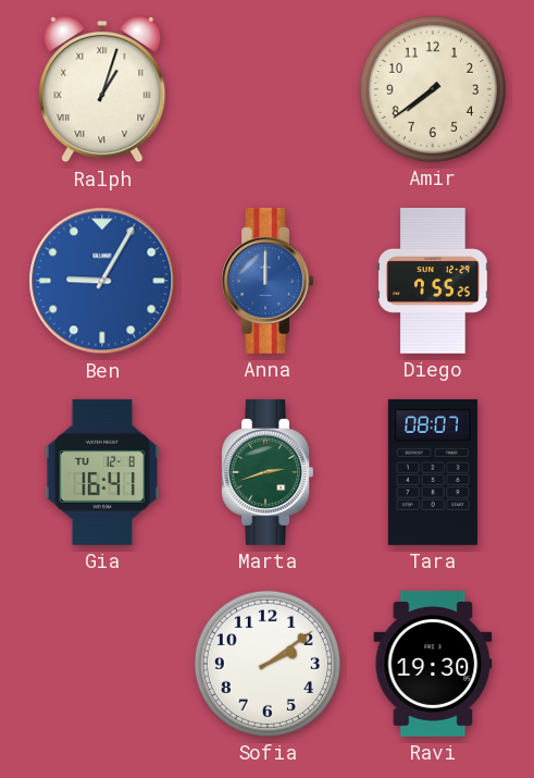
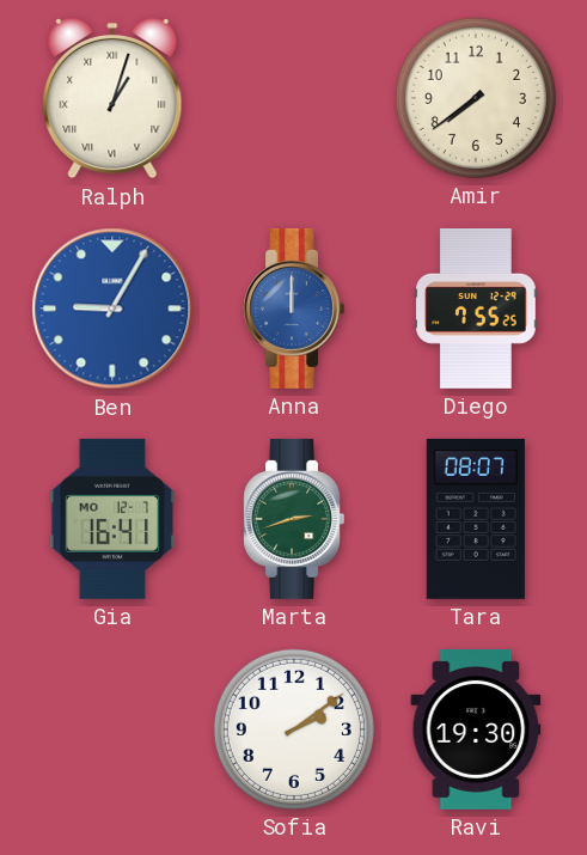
Gia date: TU 12-8 -> MO 12-7
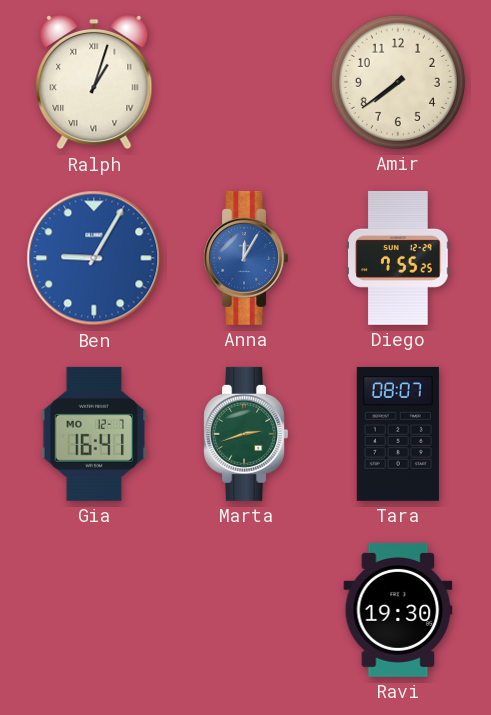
Anna: 12:00 -> 12:05
Sofia: 2:09 -> none
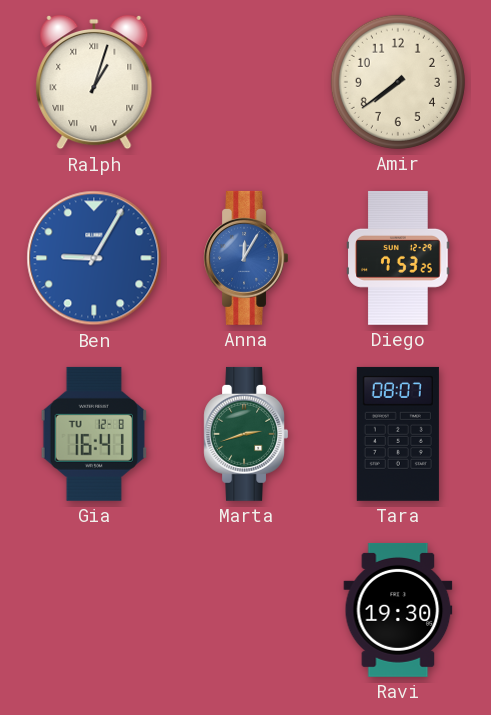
Diego: 7:55 -> 7:53
Gia date: MO 12-7 -> TU 12-8
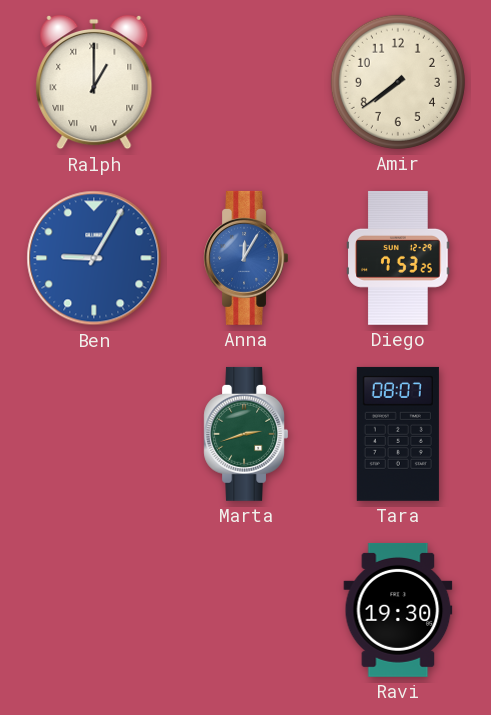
Ralph: 1:03 -> 1:00
Gia: 16:41 -> none
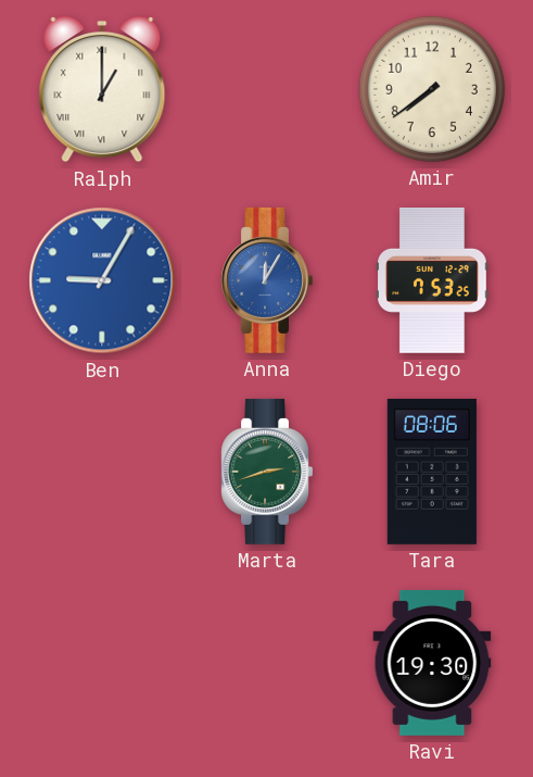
Tara: 08:07 -> 08:06
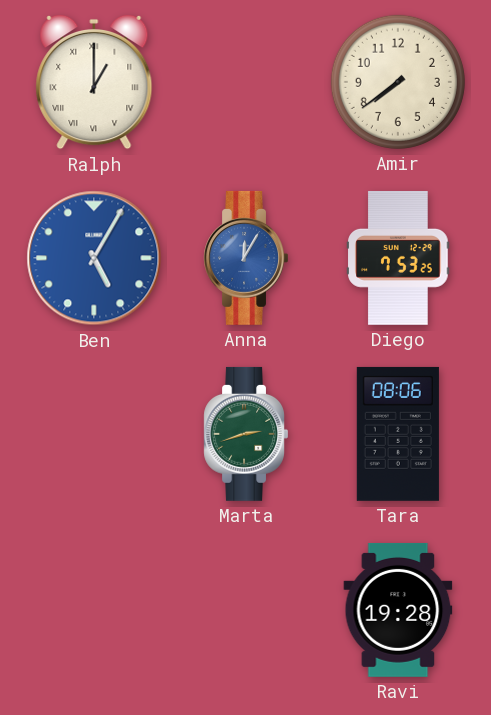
Ben: 9:05 -> 5:05
Ravi: 19:30 -> 19:28
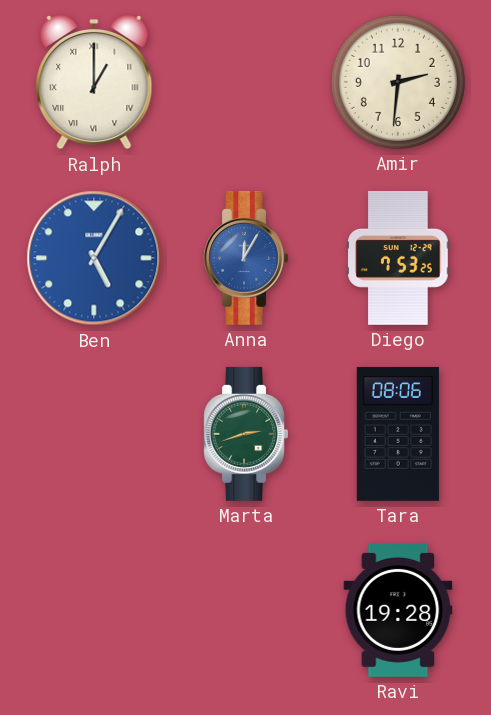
Amir: 7:39 -> 2:31
